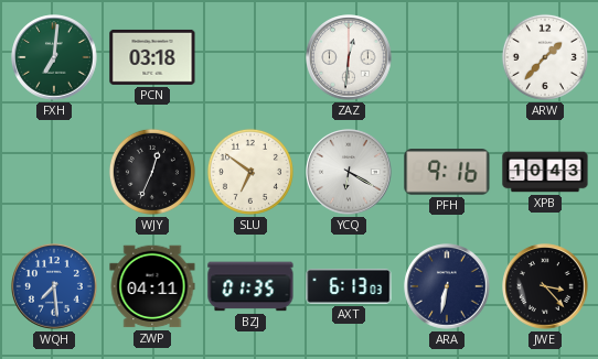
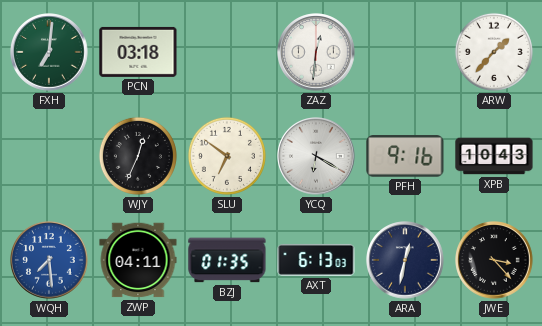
ARA: 6:32 -> 12:32
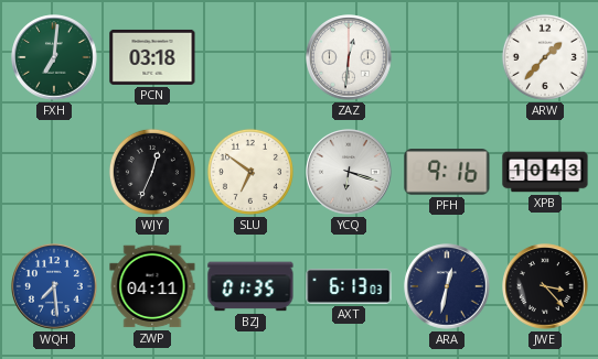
YCQ: 6:20 -> 6:18
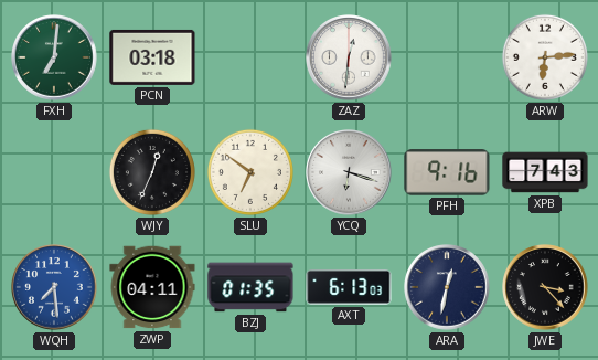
ARW: 1:37 -> 6:14
XPB: 10:43 -> 7:43
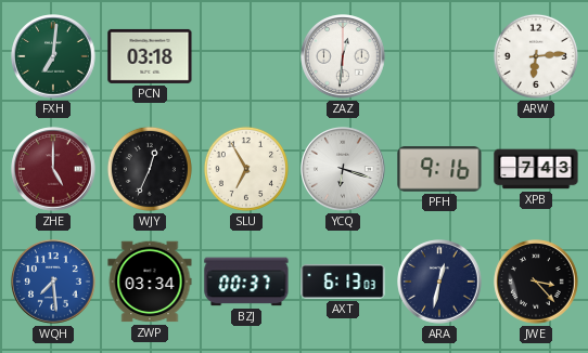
ZHE: none -> 5:00
SLU: 6:51 -> 6:55
ZWP: 04:11 -> 03:34
BZJ: 01:35 -> 00:37
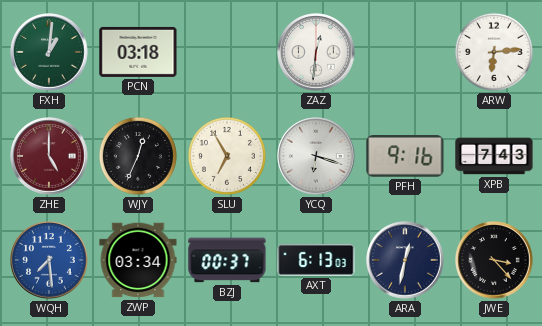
FXH: 7:01 -> 1:01
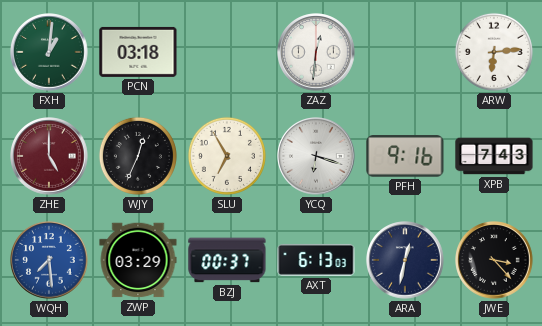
ZWP: 03:34 -> 03:29
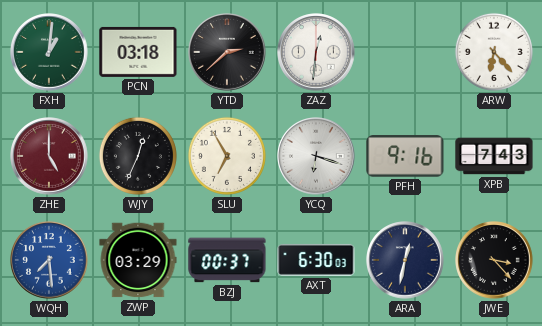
YTD: none -> 2:38
ARW: 6:14 -> 6:23
AXT: 6:13 -> 6:30
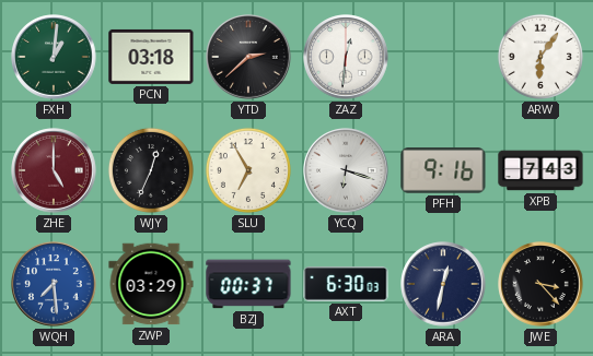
ARW: 6:23 -> 6:06
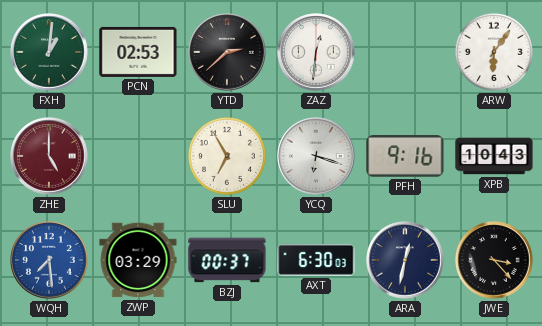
PCN: 03:18 -> 02:53
WJY: 12:34 -> none
XPB: 7:43 -> 10:43
